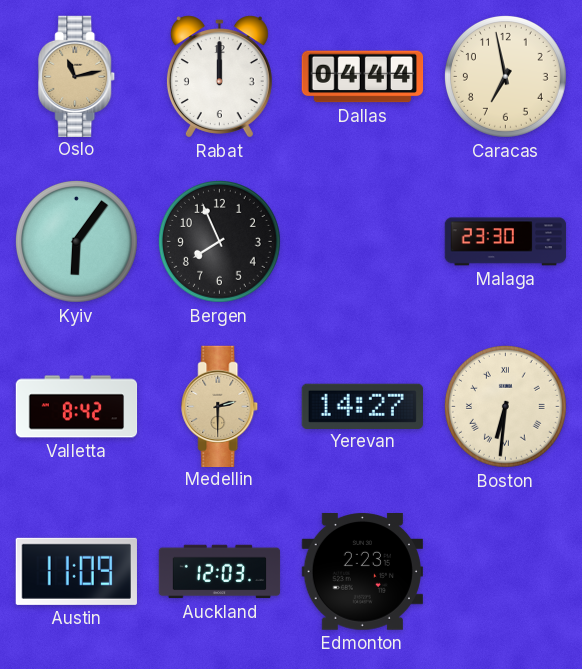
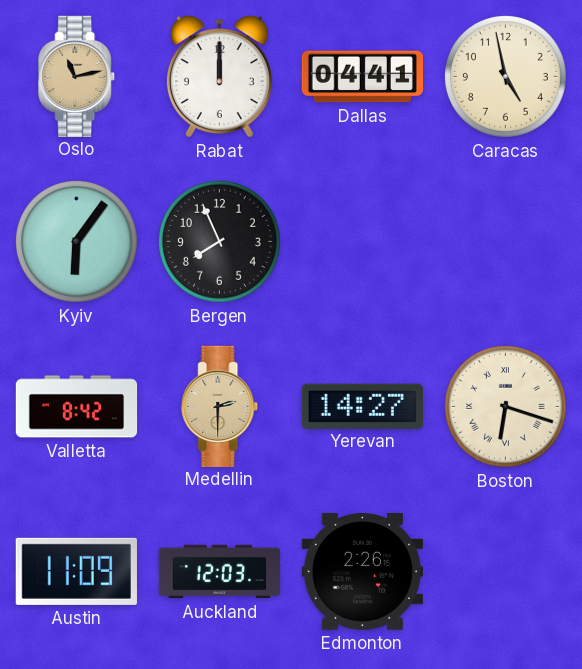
Dallas: 04:44 -> 04:41
Caracas: 6:58 -> 4:58
Malaga: 23:30 -> none
Boston: 6:31 -> 6:18
Edmonton: 2:23 -> 2:26
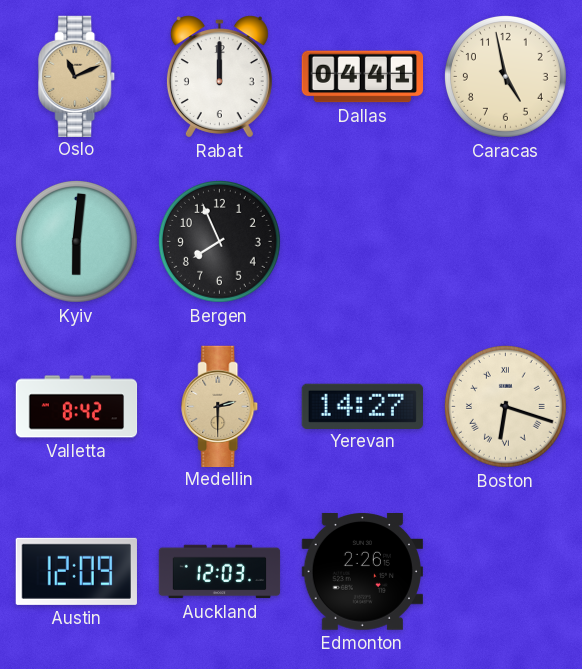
Oslo: 11:13 -> 11:11
Kyiv: 6:06 -> 6:01
Austin: 11:09 -> 12:09
